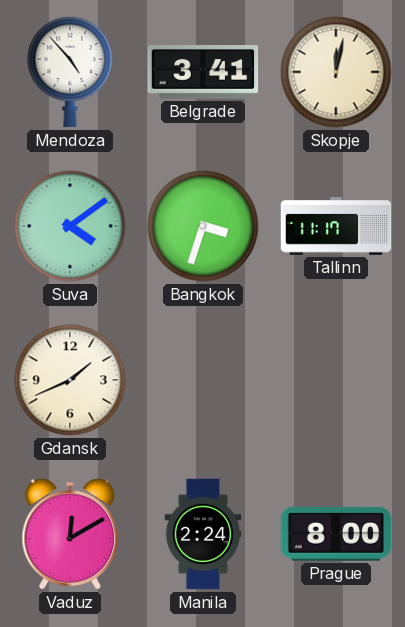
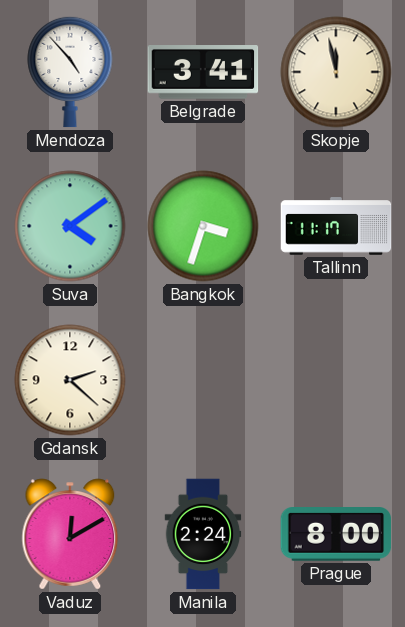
Skopje: 12:02 -> 11:58
Gdansk: 1:41 -> 2:22
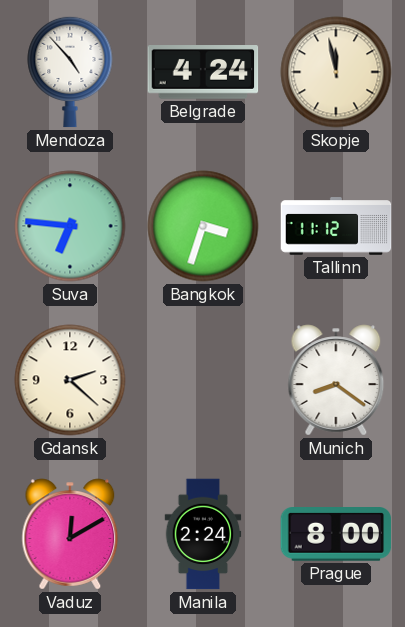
Belgrade: 3:41 -> 4:24
Suva: 4:09 -> 6:46
Tallinn: 11:17 -> 11:12
Munich: none -> 8:21
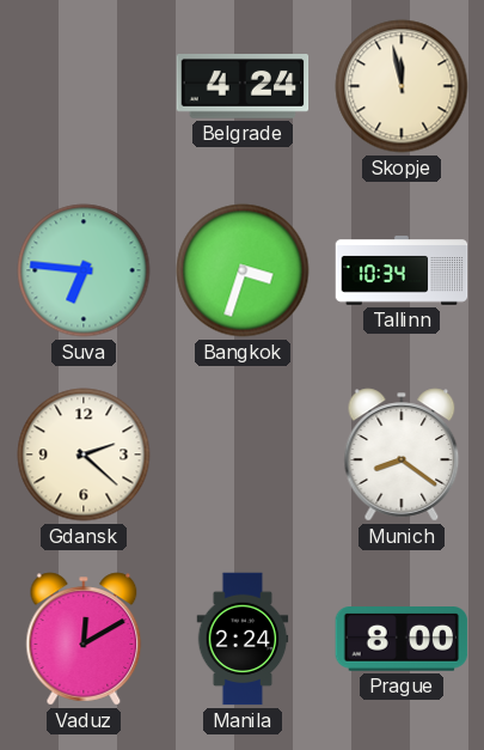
Mendoza: 4:53 -> none
Tallinn: 11:12 -> 10:34
